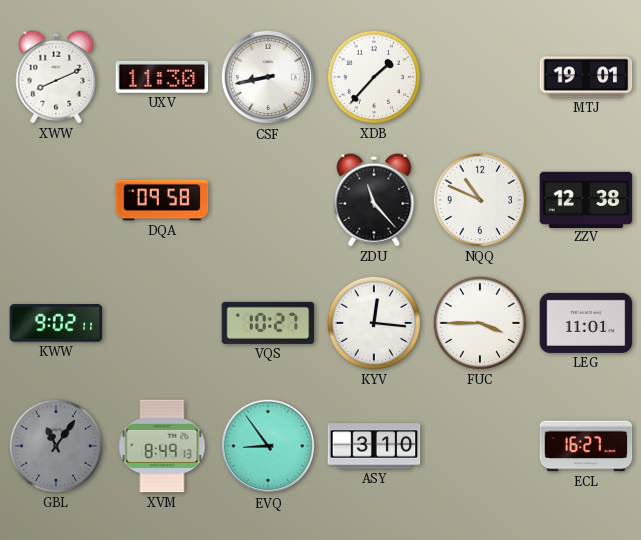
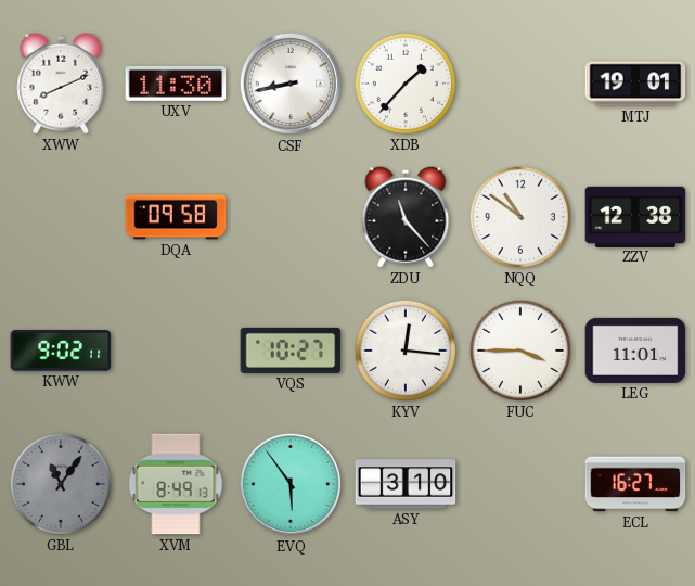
NQQ: 10:49 -> 10:51
EVQ: 8:54 -> 5:54
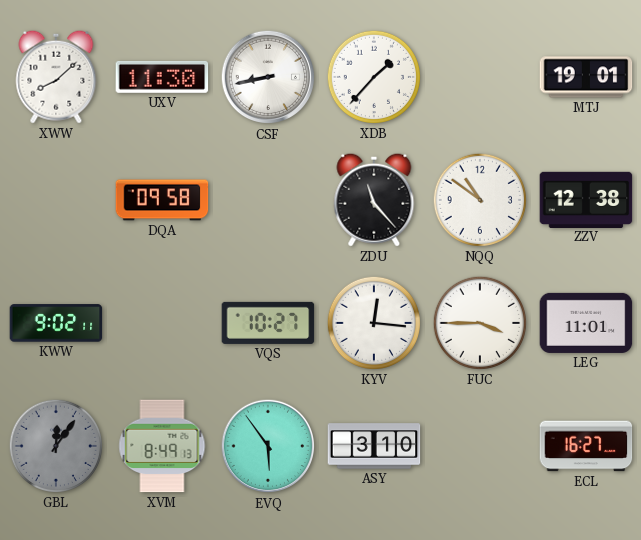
XWW: 8:11 -> 8:08
GBL: 11:06 -> 12:06
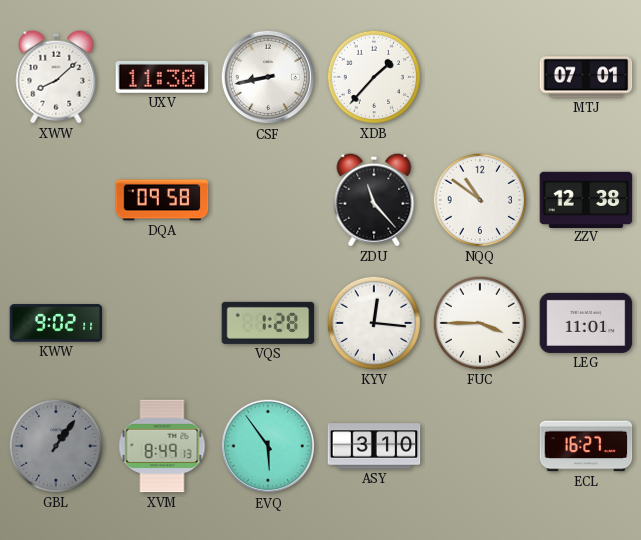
MTJ: 19:01 -> 07:01
VQS: 10:27 -> 1:28
GBL: 12:06 -> 1:06
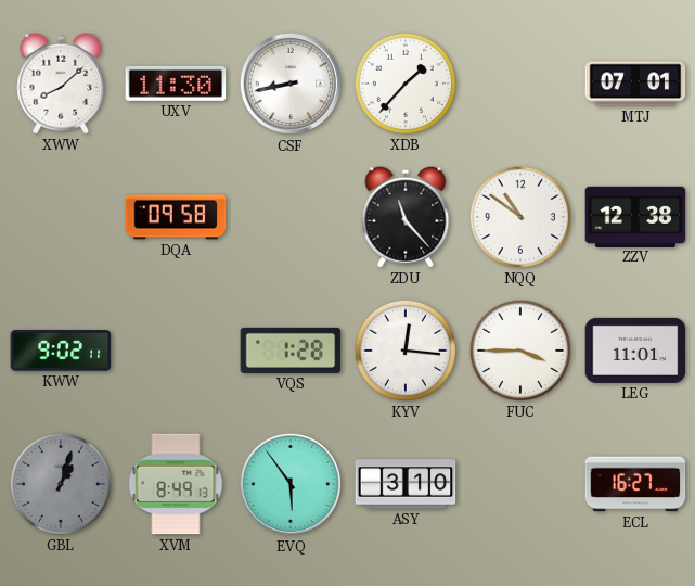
GBL: 1:06 -> 1:03
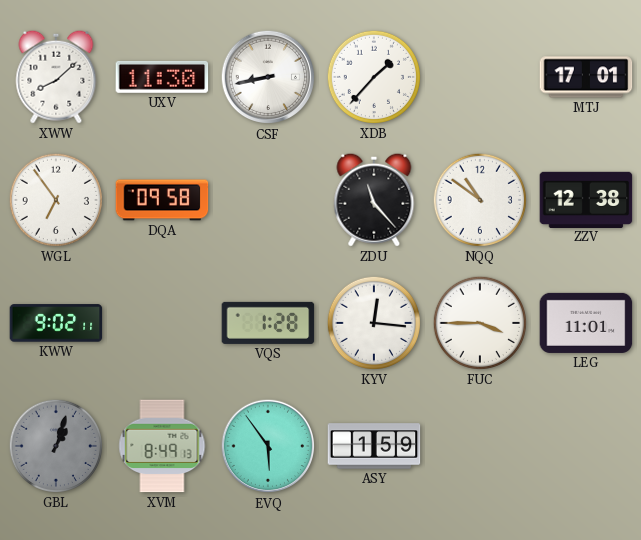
MTJ: 07:01 -> 17:01
WGL: none -> 6:54
ASY: 3:10 -> 1:59
ECL: 16:27 -> none
